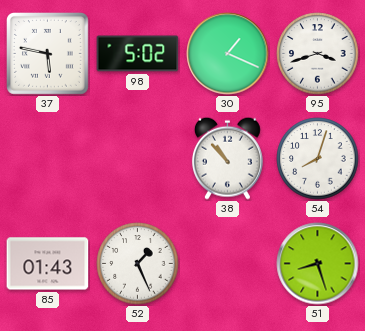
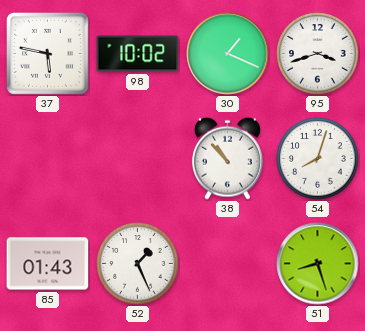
98: 5:02 -> 10:02
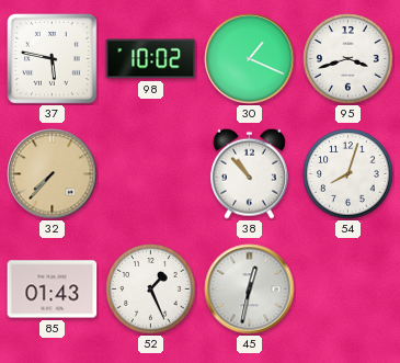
32: none -> 7:37
45: none -> 12:32
51: 8:27 -> none
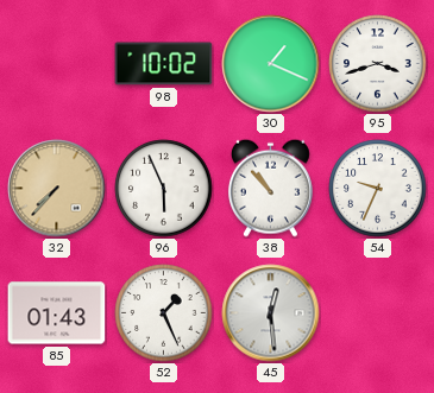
37: 5:47 -> none
96: none -> 5:56
54: 8:03 -> 9:34
45: 12:32 -> 12:29
